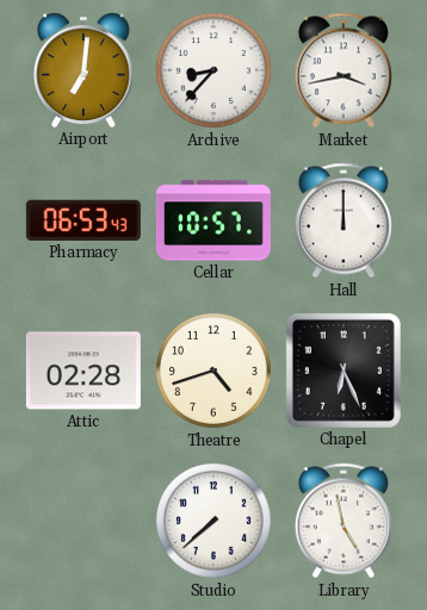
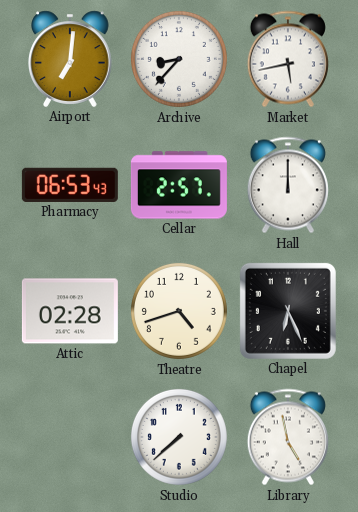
Market: 3:43 -> 5:43
Cellar: 10:57 -> 2:57
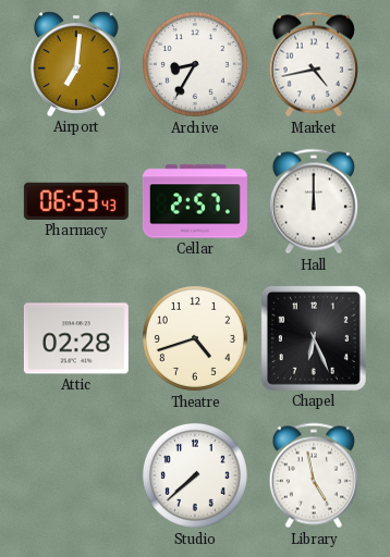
Archive: 8:37 -> 8:35
Market: 5:43 -> 4:43
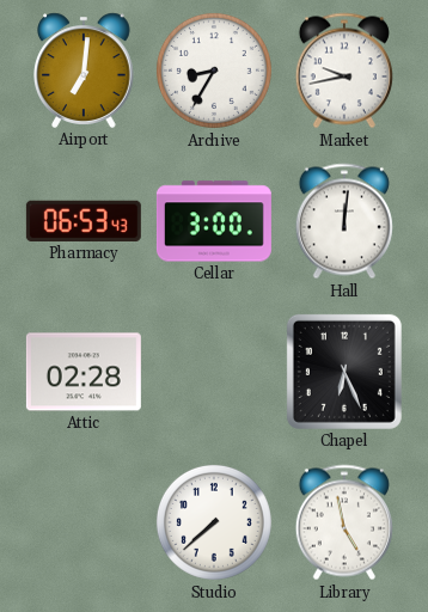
Market: 4:43 -> 9:43
Cellar: 2:57 -> 3:00
Hall: 12:00 -> 12:01
Theatre: 4:42 -> none
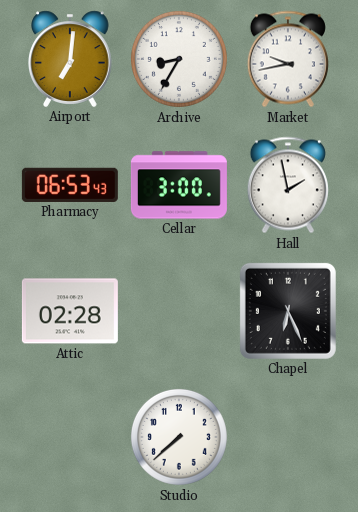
Hall: 12:01 -> 1:58
Library: 4:58 -> none
